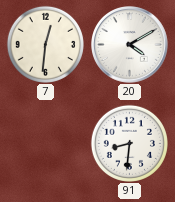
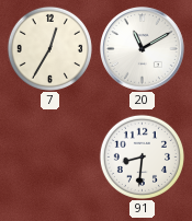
7: 12:31 -> 12:35
20: 4:10 -> 11:10
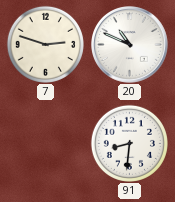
7: 12:35 -> 2:48
20: 11:10 -> 10:49
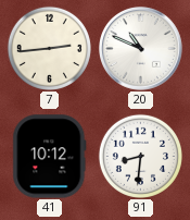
7: 2:48 -> 2:44
41: none -> 10:12
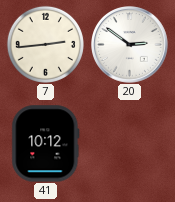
20: 10:49 -> 2:51
91: 8:31 -> none
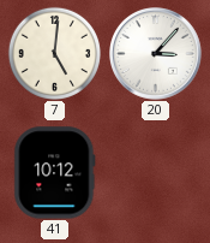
7: 2:44 -> 5:01
20: 2:51 -> 3:07
